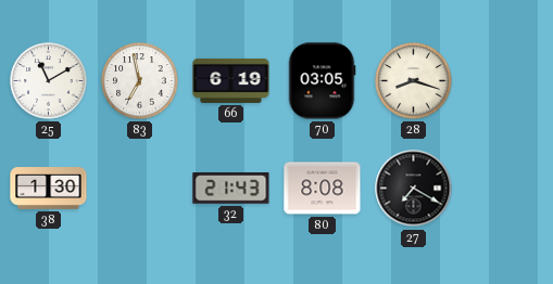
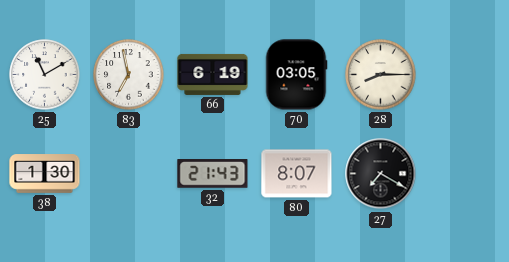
28: 8:18 -> 8:15
80: 8:08 -> 8:07
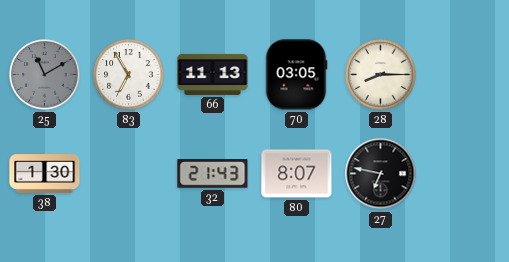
25 dial: white -> grey
83: 6:58 -> 6:55
66: 6:19 -> 11:13
27: 7:20 -> 6:47
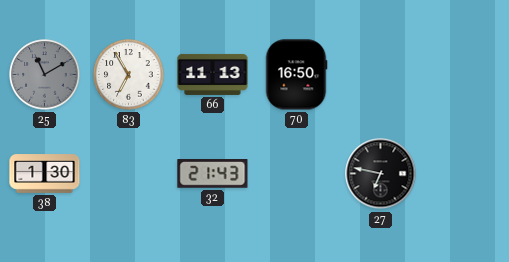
70: 03:05 -> 16:50
28: 8:15 -> none
80: 8:07 -> none
